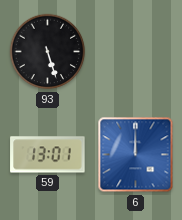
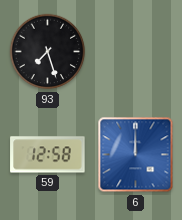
93: 5:27 -> 7:27
59: 13:01 -> 12:58
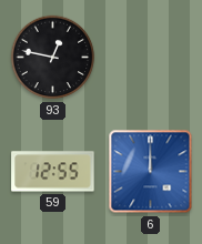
93: 7:27 -> 12:47
59: 12:58 -> 12:55
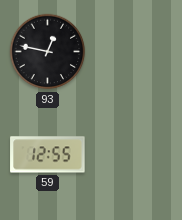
6: 12:00 -> none
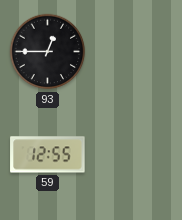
93: 12:47 -> 12:45
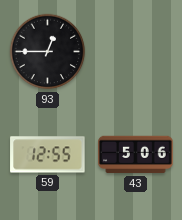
43: none -> 5:06
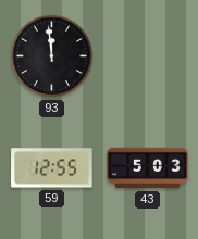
93: 12:45 -> 11:59
43: 5:06 -> 5:03
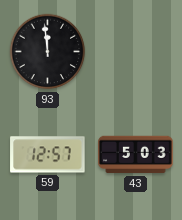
59: 12:55 -> 12:57
